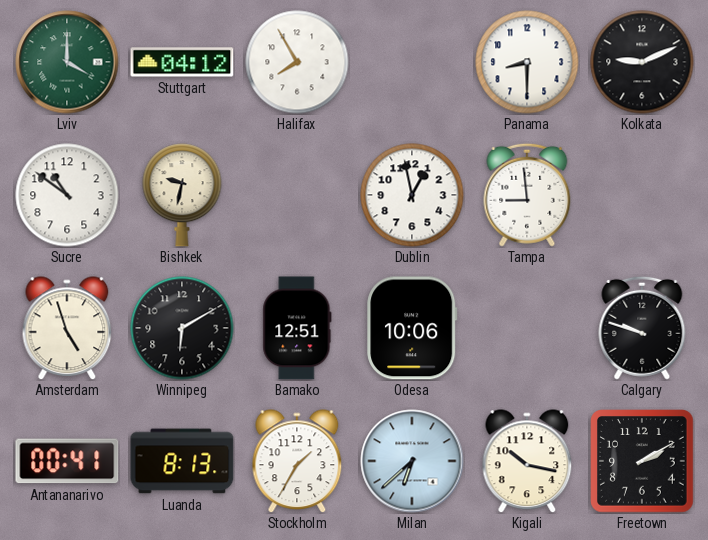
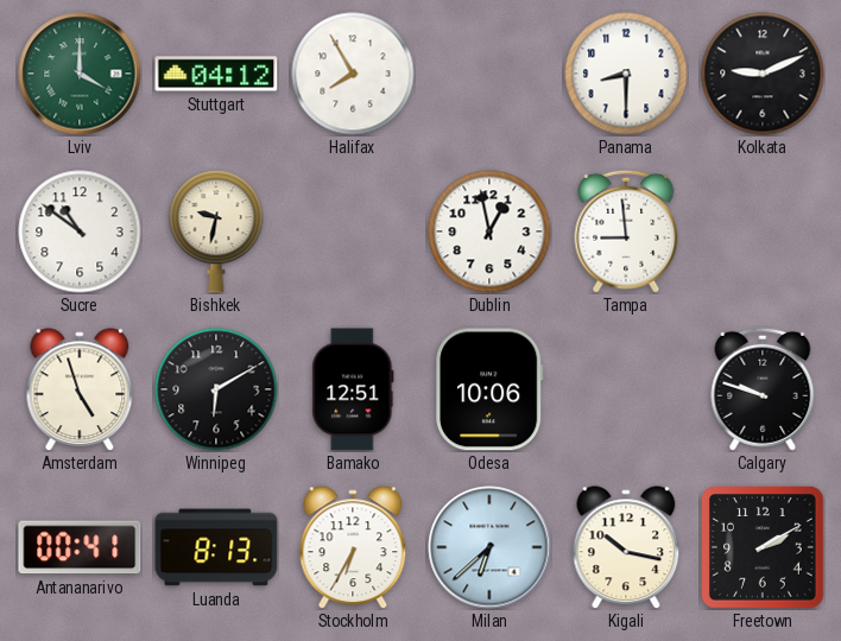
Stockholm: 1:35 -> 6:35
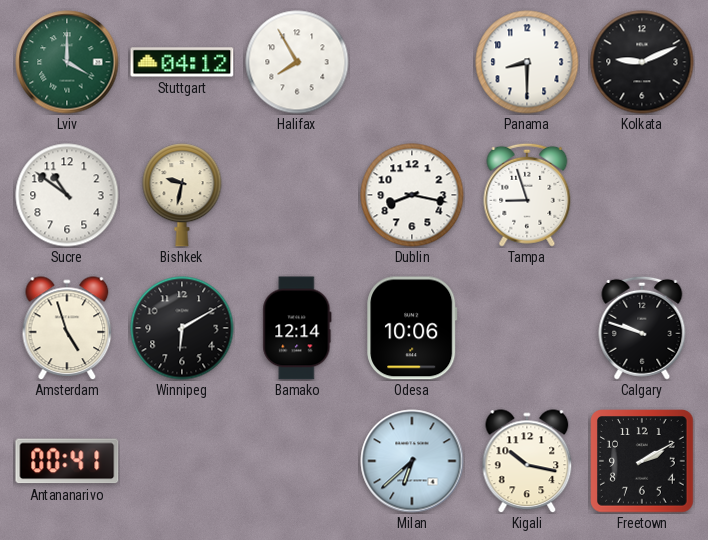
Dublin: 12:58 -> 8:17
Tampa: 8:59 -> 8:57
Bamako: 12:51 -> 12:14
Luanda: 8:13 -> none
Stockholm: 6:35 -> none
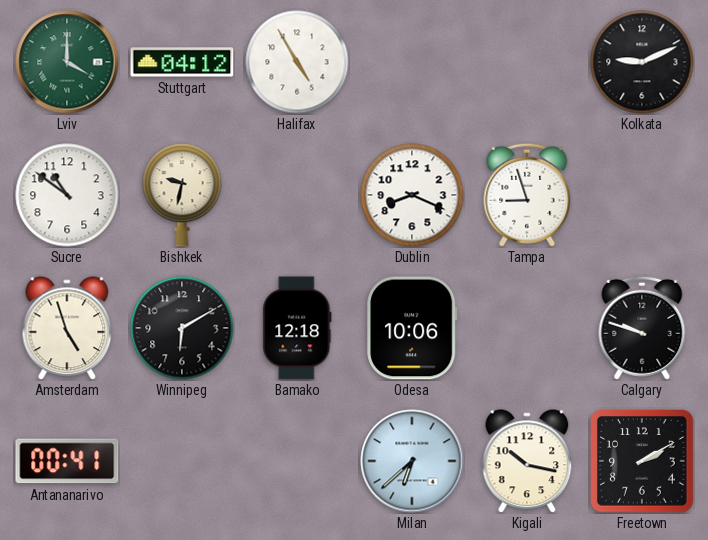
Halifax: 7:55 -> 4:55
Panama: 8:30 -> none
Dublin: 8:17 -> 8:19
Bamako: 12:14 -> 12:18
